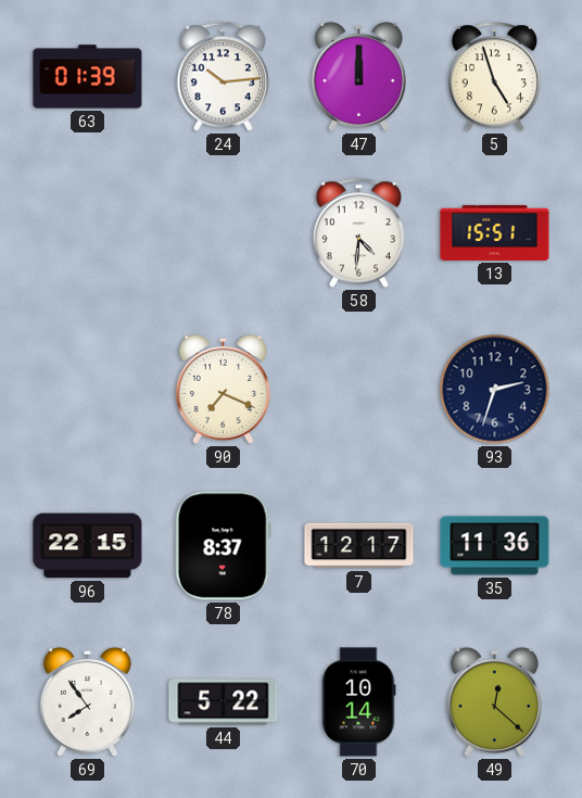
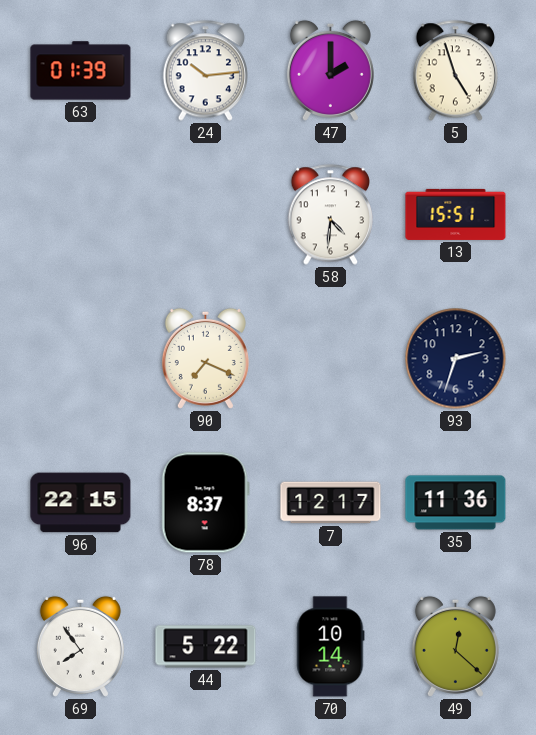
47: 12:00 -> 2:00
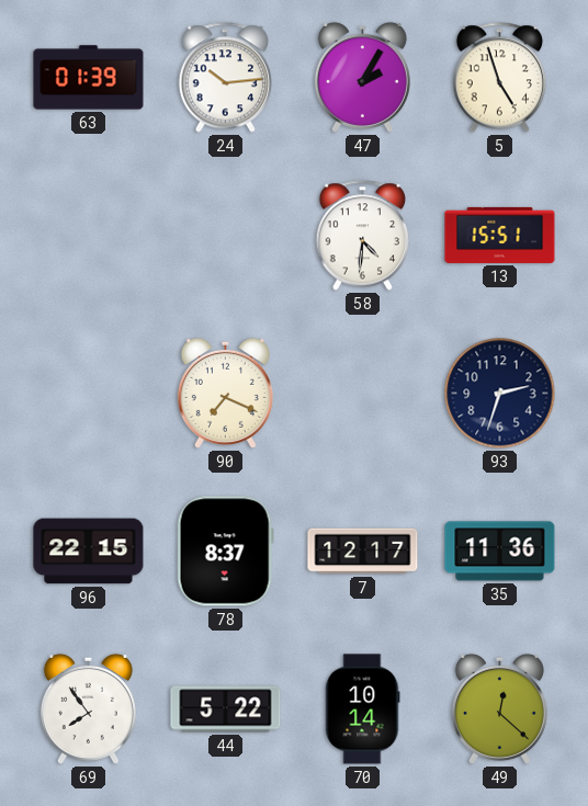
47: 2:00 -> 2:05
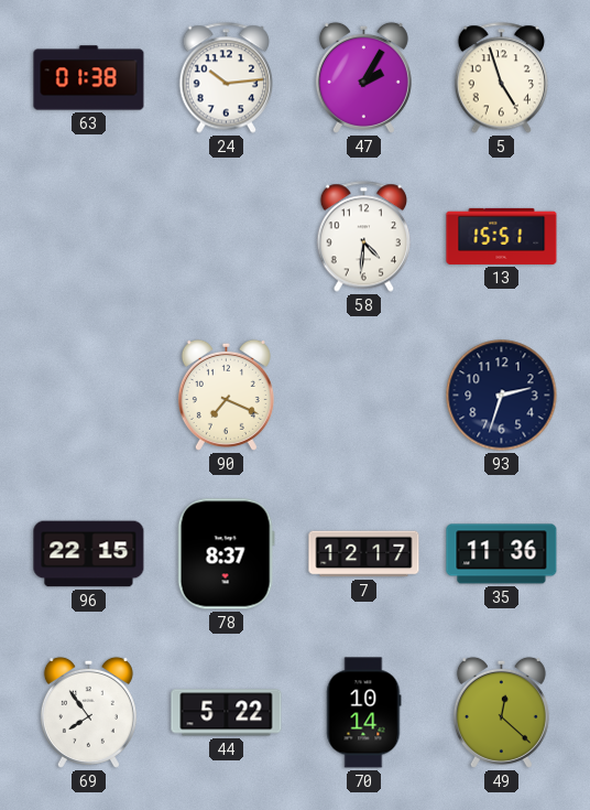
63: 01:39 -> 01:38
